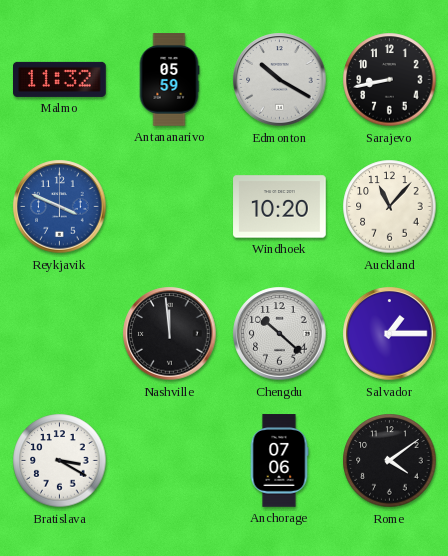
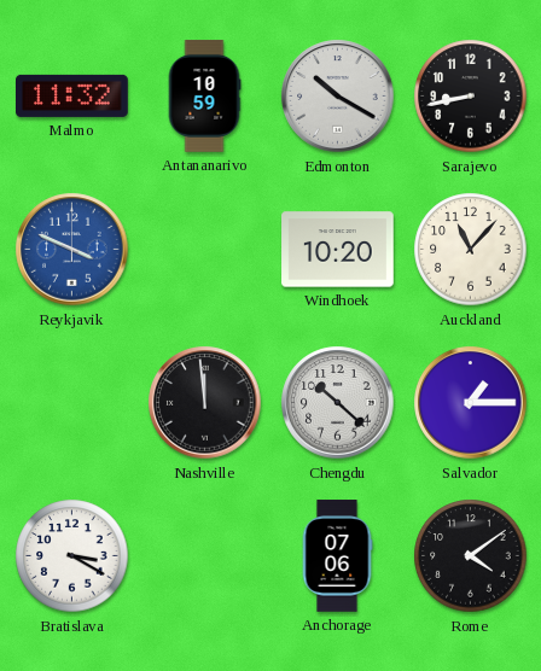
Antananarivo: 05:59 -> 10:59
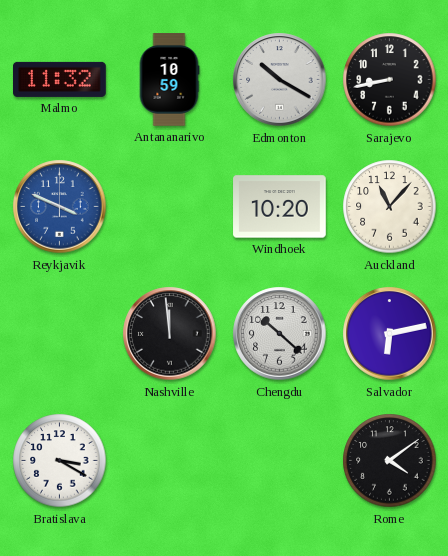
Salvador: 1:15 -> 6:13
Anchorage: 07:06 -> none
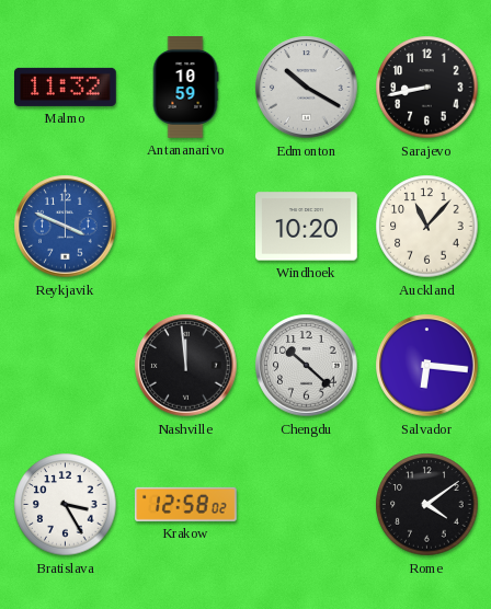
Salvador: 6:13 -> 6:16
Bratislava: 3:20 -> 3:25
Krakow: none -> 12:58
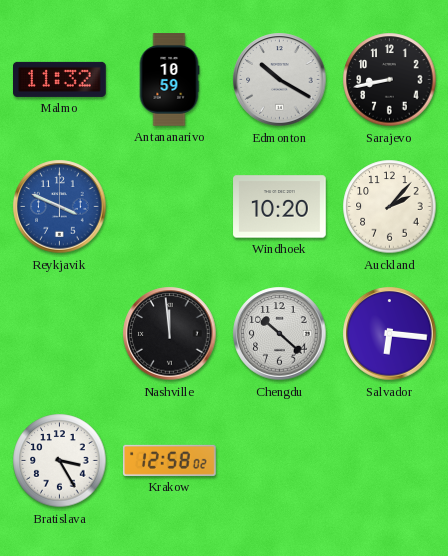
Auckland: 11:07 -> 2:07
Rome: 4:09 -> none
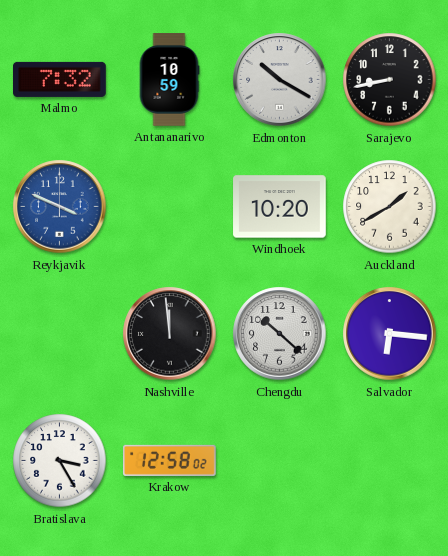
Malmo: 11:32 -> 7:32
Auckland: 2:07 -> 1:40
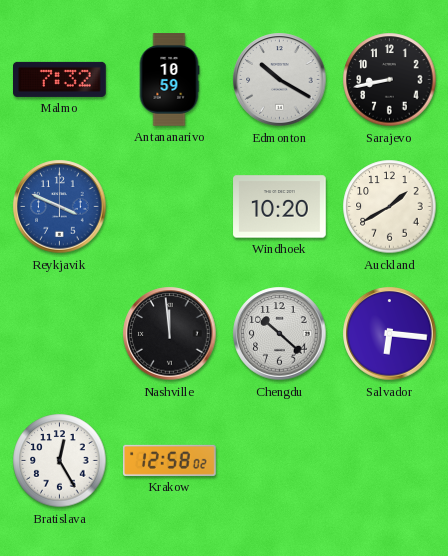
Bratislava: 3:25 -> 12:25
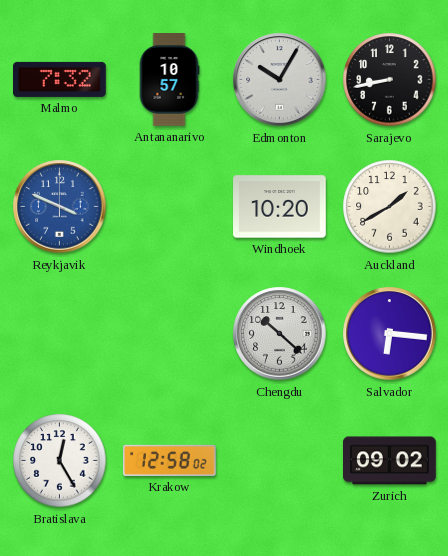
Antananarivo: 10:59 -> 10:57
Edmonton: 10:20 -> 10:05
Nashville: 11:59 -> none
Zurich: none -> 09:02
